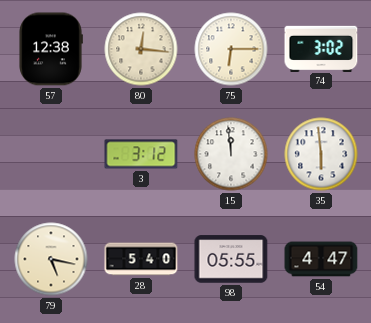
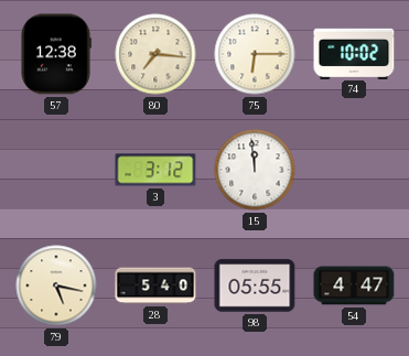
80: 12:16 -> 7:16
74: 3:02 -> 10:02
35: 5:59 -> none
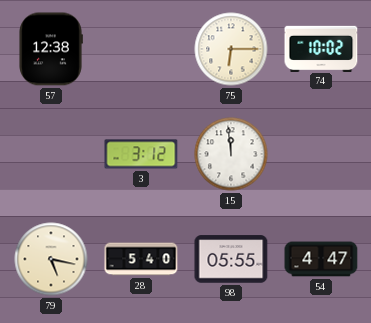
80: 7:16 -> none
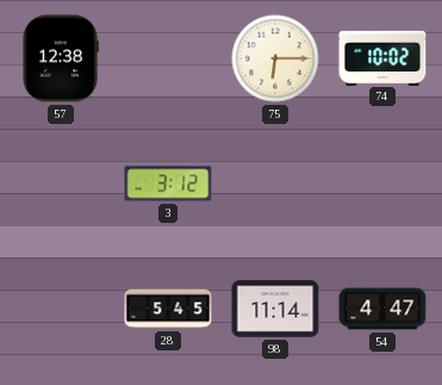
15: 11:59 -> none
79: 5:17 -> none
28: 5:40 -> 5:45
98: 05:55 -> 11:14
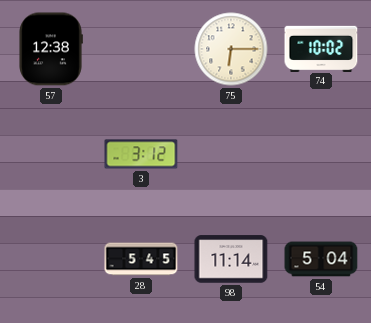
54: 4:47 -> 5:04
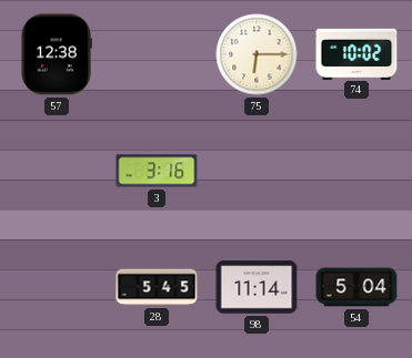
3: 3:12 -> 3:16
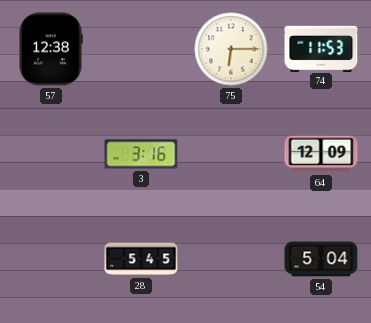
74: 10:02 -> 11:53
64: none -> 12:09
98: 11:14 -> none
